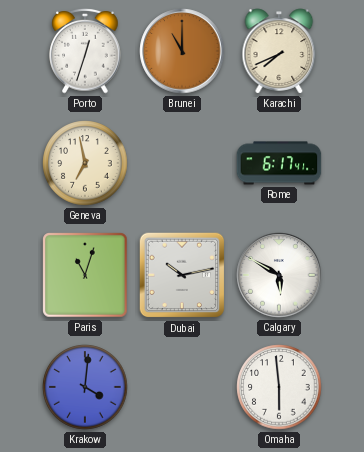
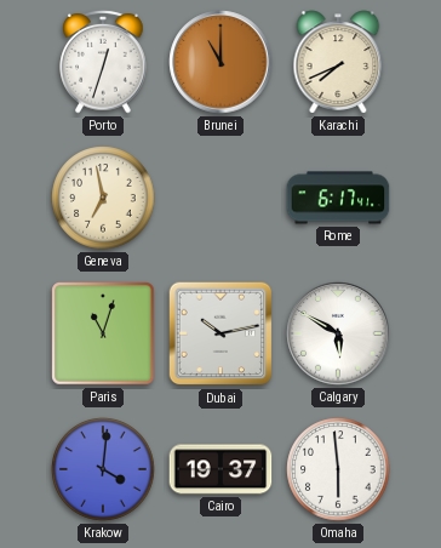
Cairo: none -> 19:37
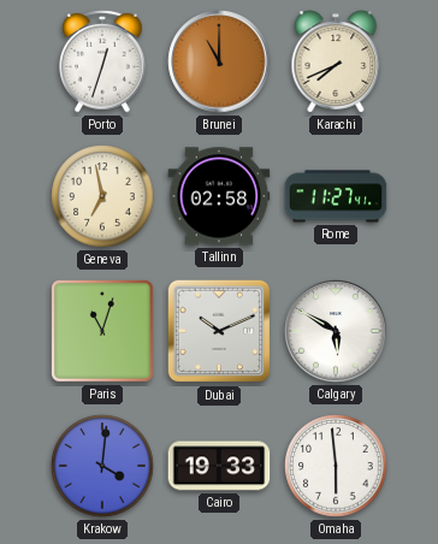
Tallinn: none -> 02:58
Rome: 6:17 -> 11:27
Dubai: 10:13 -> 10:11
Cairo: 19:37 -> 19:33
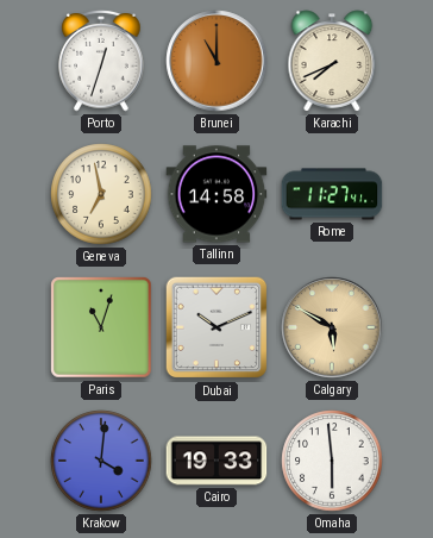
Tallinn: 02:58 -> 14:58
Calgary dial: white -> champagne
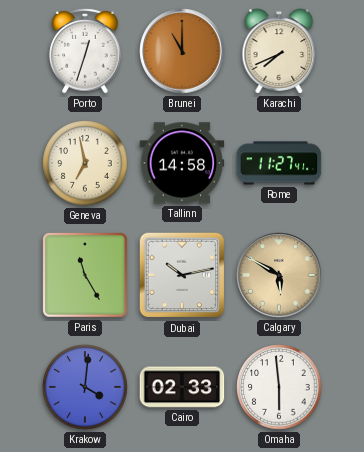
Paris: 11:03 -> 11:25
Dubai: 10:11 -> 10:13
Cairo: 19:33 -> 02:33
